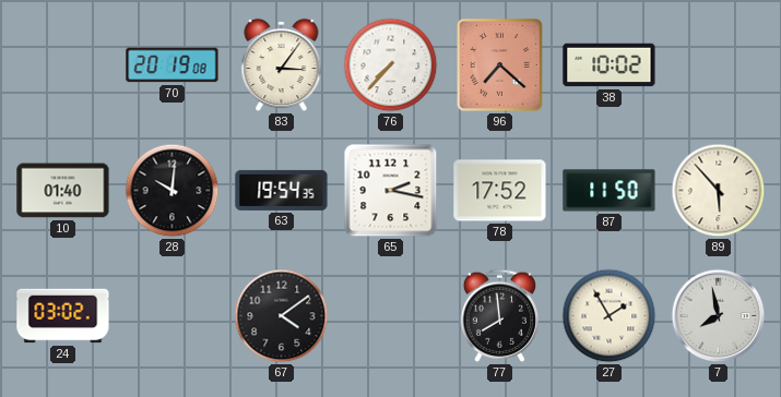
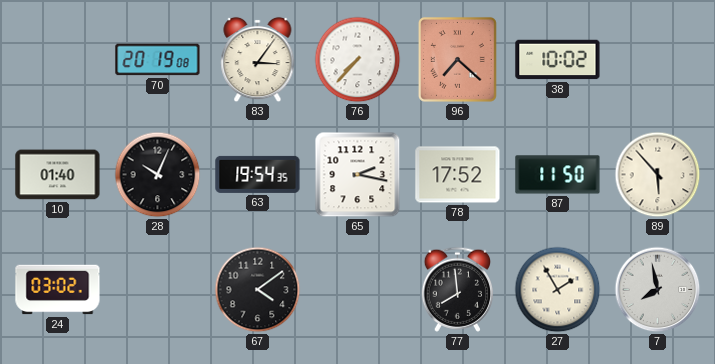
28: 10:01 -> 10:04
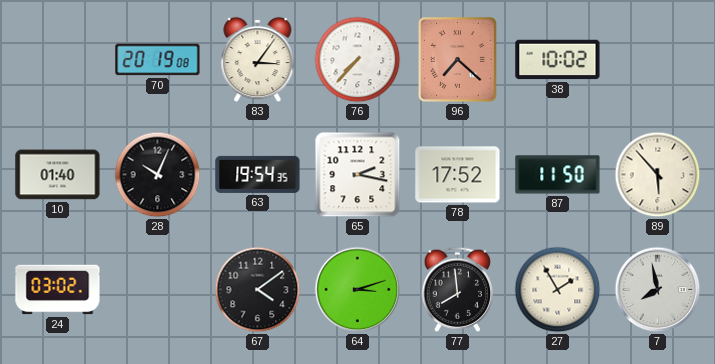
64: none -> 3:12
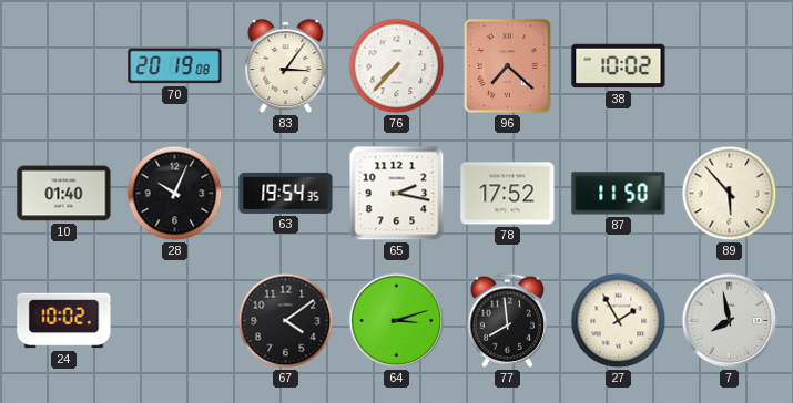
24: 03:02 -> 10:02
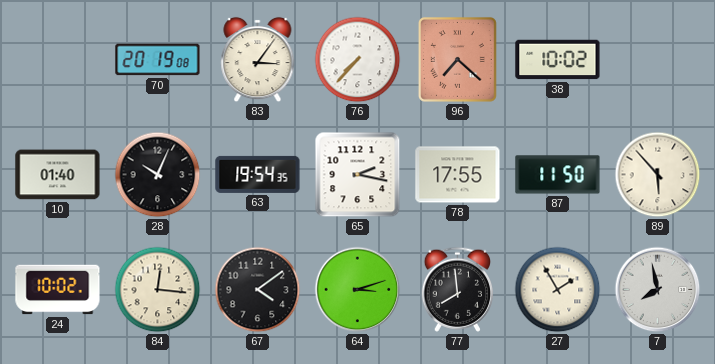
78: 17:52 -> 17:55
84: none -> 12:16
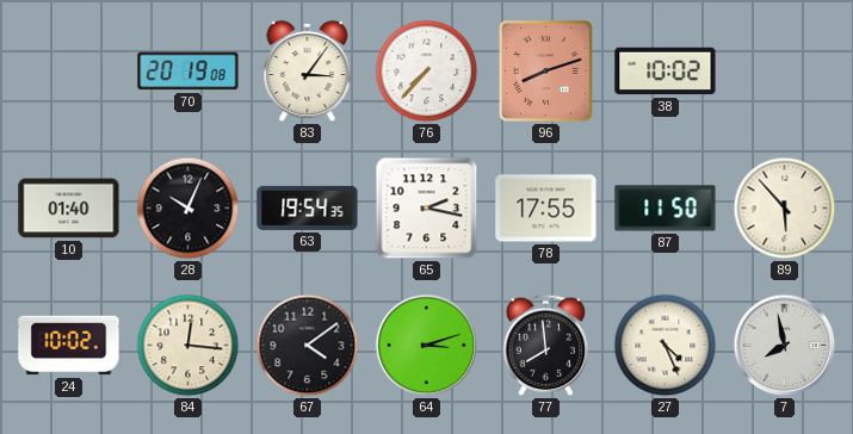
96: 7:22 -> 8:12
27: 1:55 -> 4:26
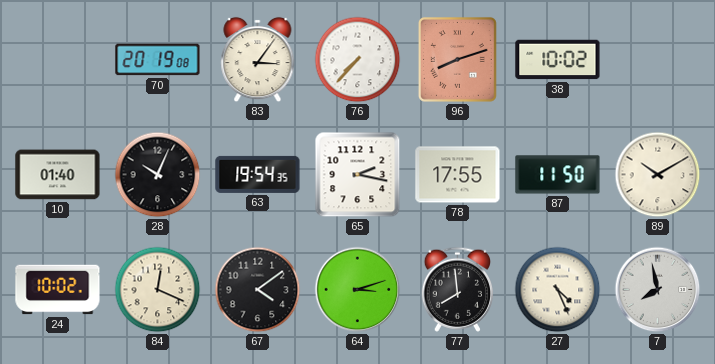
89: 5:53 -> 10:10
84: 12:16 -> 12:19
